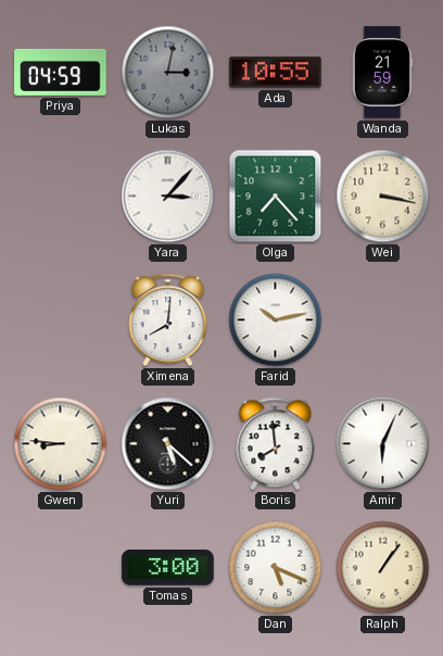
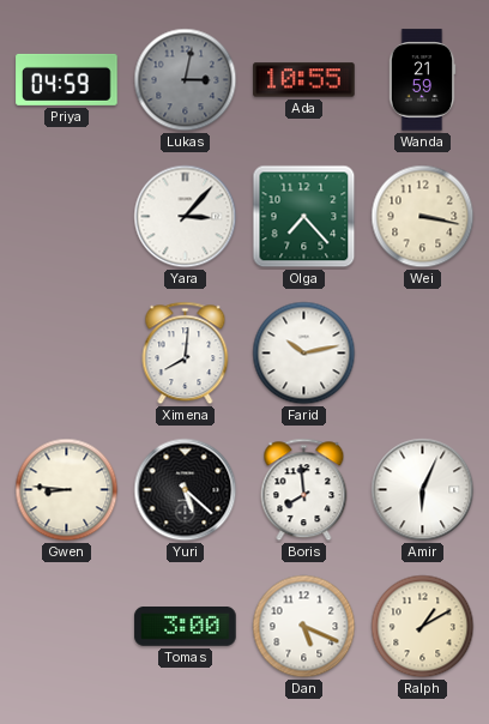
Ralph: 1:06 -> 1:10
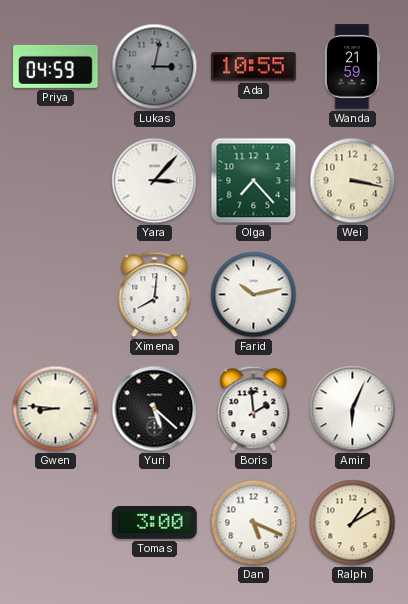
Boris: 7:59 -> 1:59
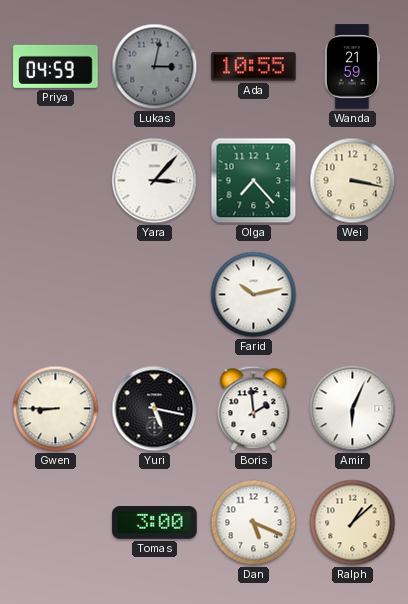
Ximena: 8:01 -> none
Gwen: 8:46 -> 8:45
Yuri: 5:22 -> 5:17
Ralph: 1:10 -> 1:08
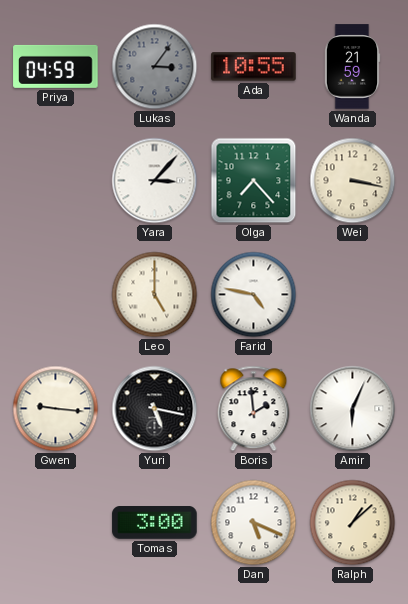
Lukas: 3:02 -> 3:06
Leo: none -> 5:00
Farid: 10:13 -> 4:47
Gwen: 8:45 -> 9:16
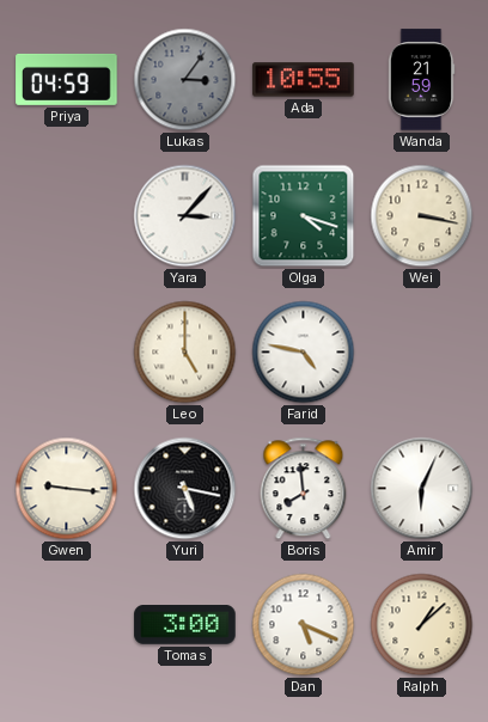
Olga: 7:23 -> 4:18
Boris: 1:59 -> 7:59
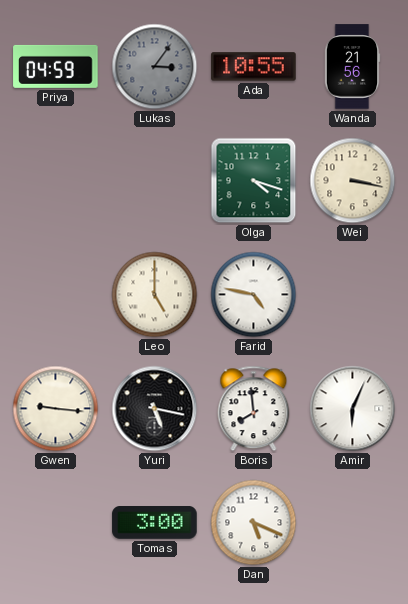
Wanda: 21:59 -> 21:56
Yara: 3:07 -> none
Ralph: 1:08 -> none
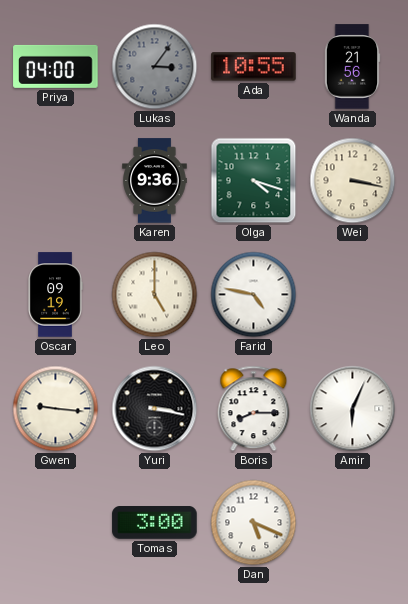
Priya: 04:59 -> 04:00
Karen: none -> 9:36
Oscar: none -> 09:19
Yuri: 5:17 -> 3:17
Boris: 7:59 -> 8:15
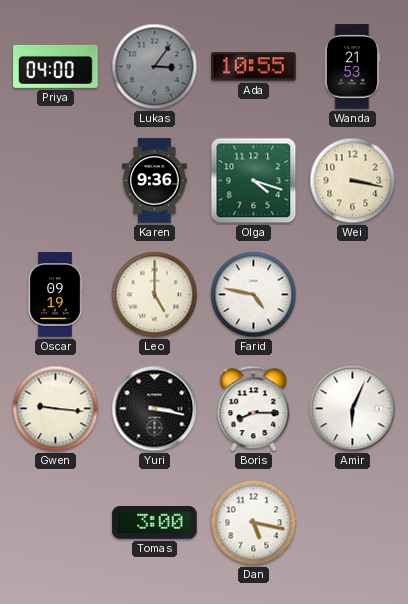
Wanda: 21:56 -> 21:53
Dan: 5:19 -> 5:17
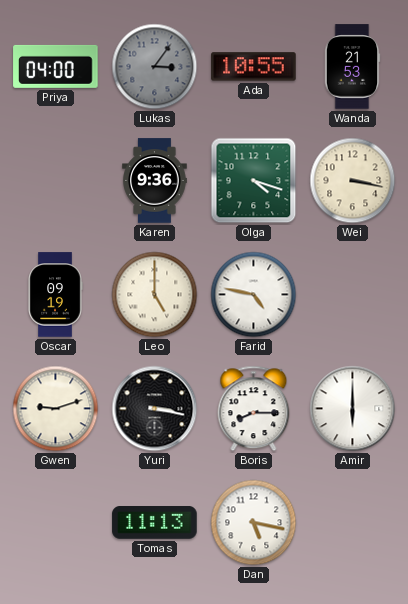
Gwen: 9:16 -> 9:12
Amir: 6:04 -> 6:00
Tomas: 3:00 -> 11:13
